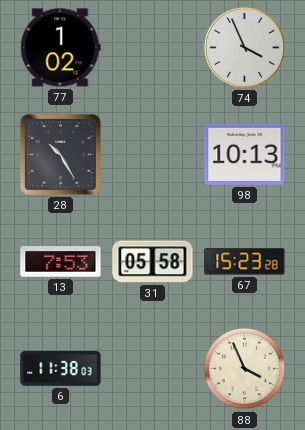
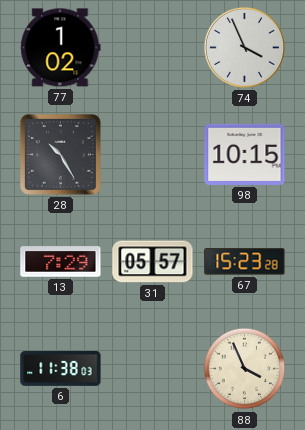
98: 10:13 -> 10:15
13: 7:53 -> 7:29
31: 05:58 -> 05:57
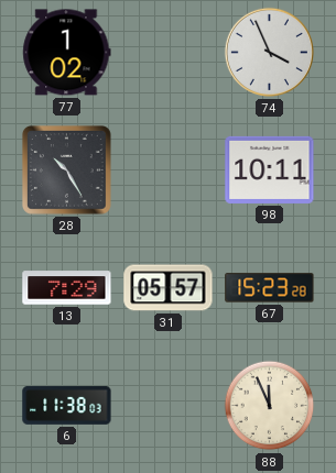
98: 10:15 -> 10:11
88: 3:56 -> 11:56
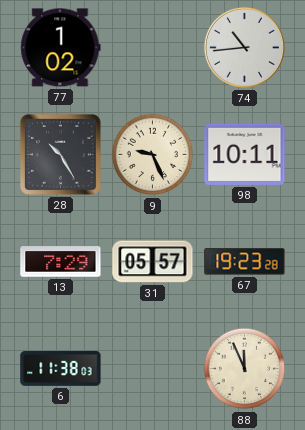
74: 3:56 -> 10:44
9: none -> 9:26
67: 15:23 -> 19:23
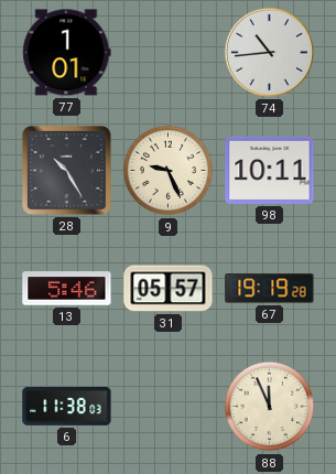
77: 1:02 -> 1:01
13: 7:29 -> 5:46
67: 19:23 -> 19:19
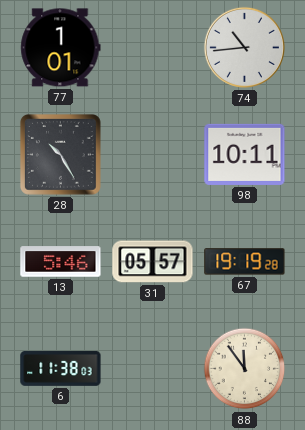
9: 9:26 -> none
88: 11:56 -> 11:54
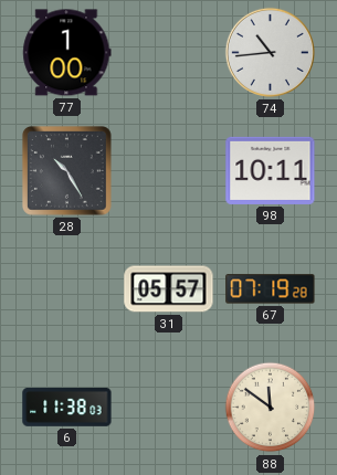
77: 1:01 -> 1:00
13: 5:46 -> none
67: 19:19 -> 07:19
88: 11:54 -> 11:51
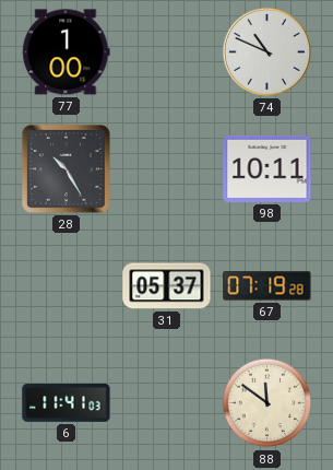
74: 10:44 -> 10:49
31: 05:57 -> 05:37
6: 11:38 -> 11:41
